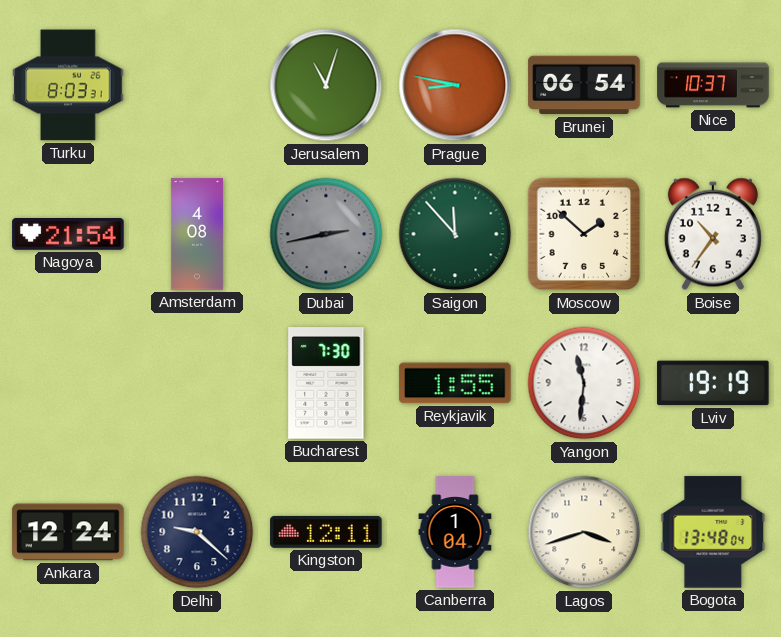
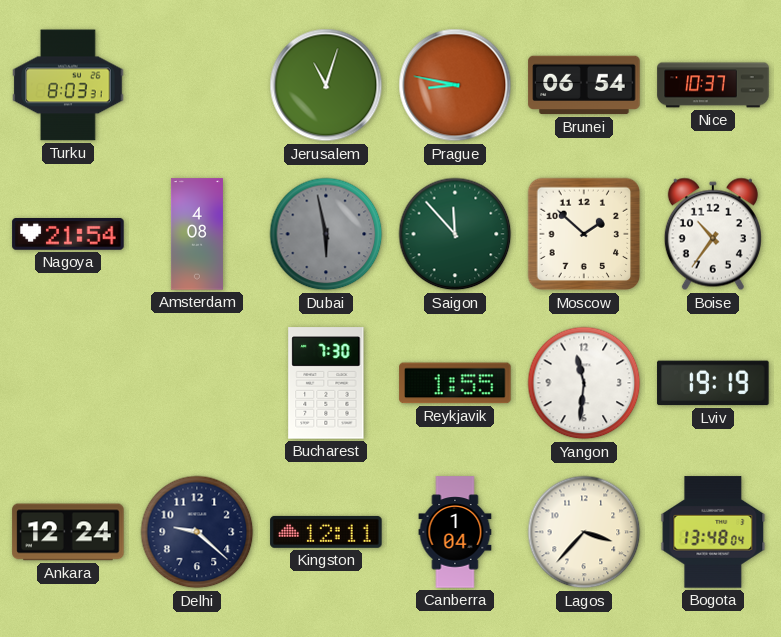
Dubai: 2:43 -> 5:58
Lagos: 3:42 -> 3:37
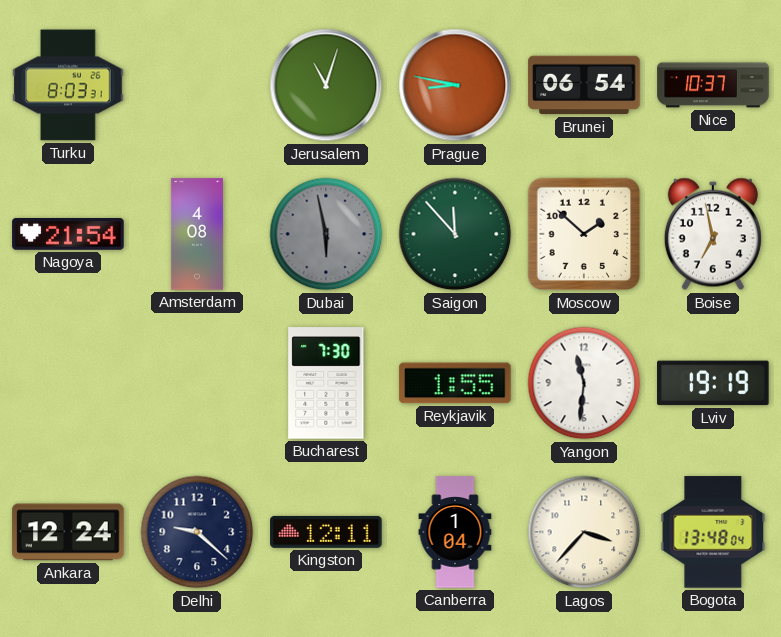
Boise: 10:36 -> 6:58
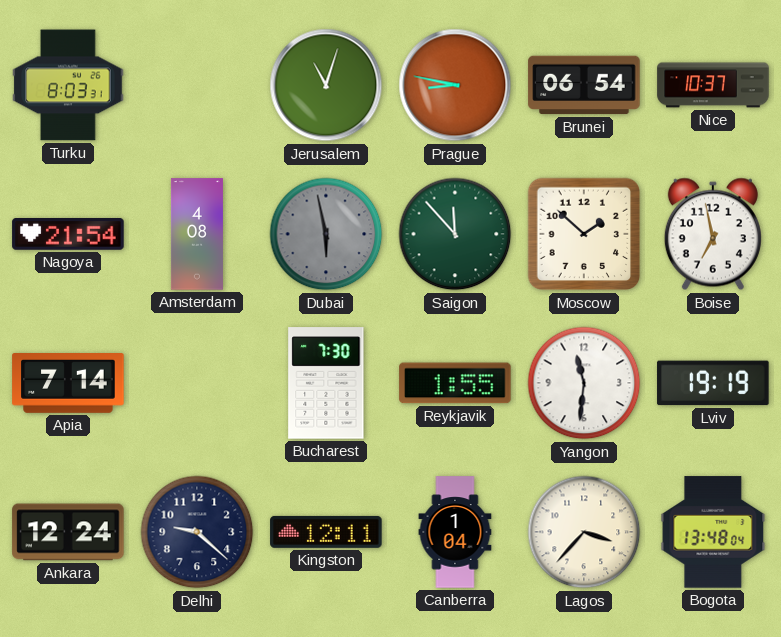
Apia: none -> 7:14
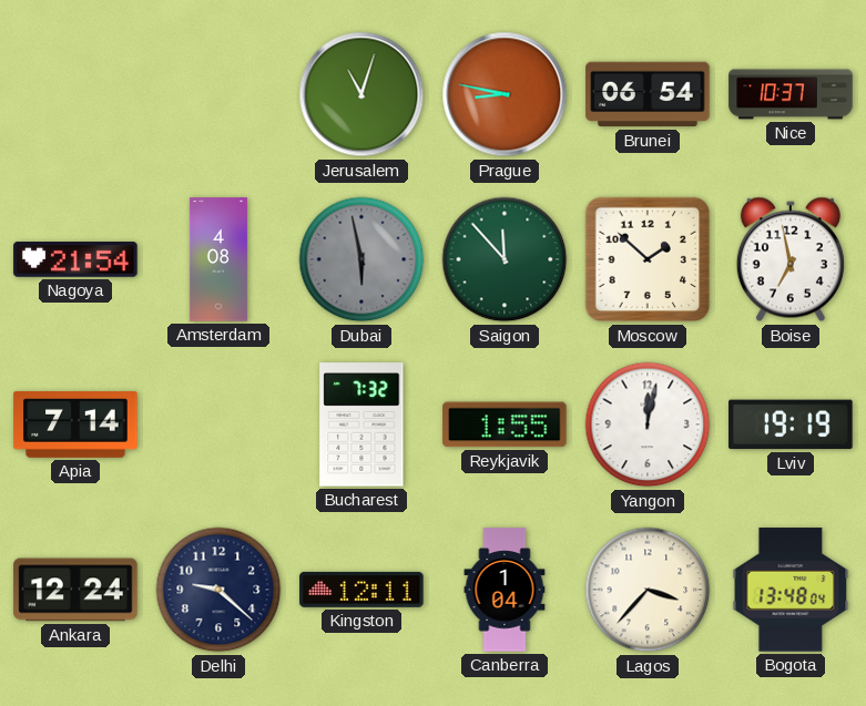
Turku: 8:03 -> none
Bucharest: 7:30 -> 7:32
Yangon: 11:31 -> 12:02
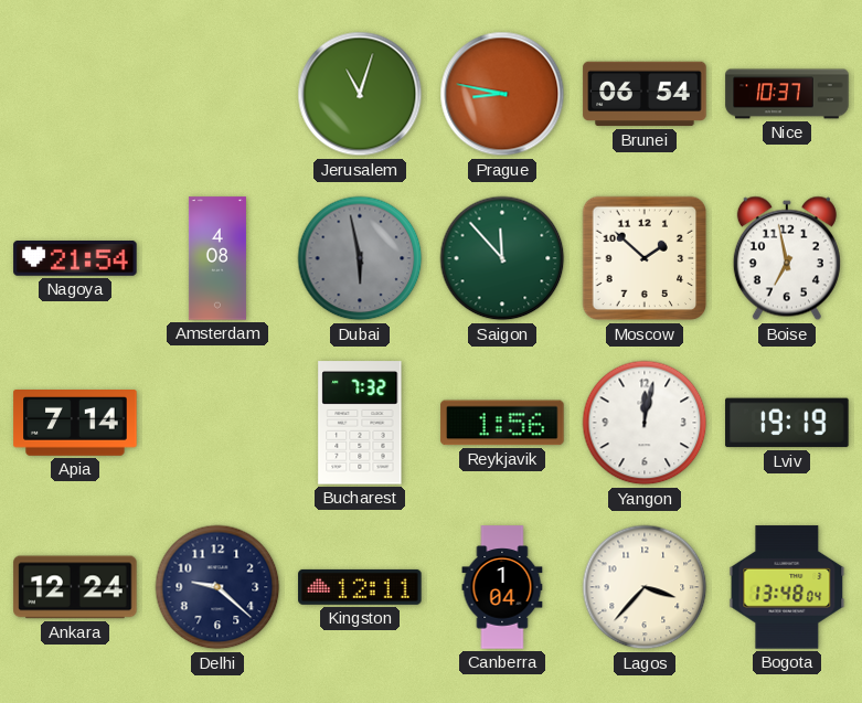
Reykjavik: 1:55 -> 1:56
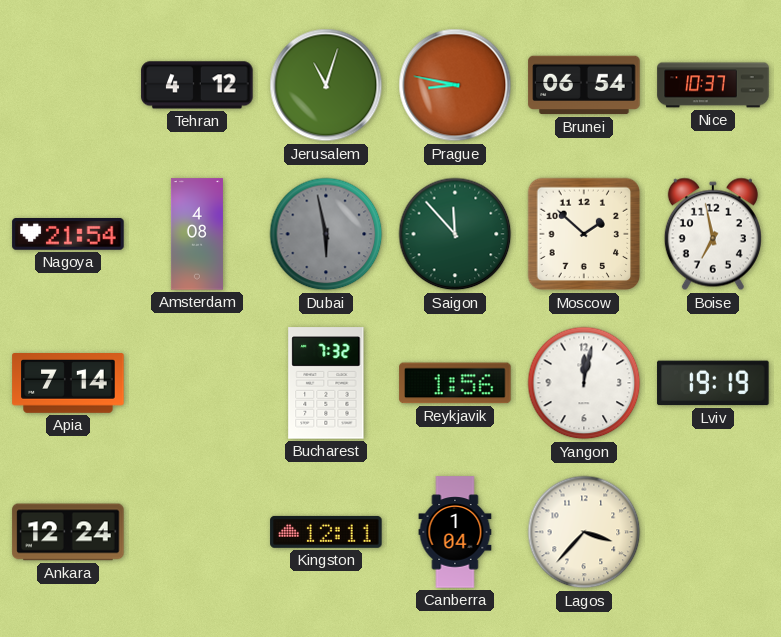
Tehran: none -> 4:12
Delhi: 9:22 -> none
Bogota: 13:48 -> none
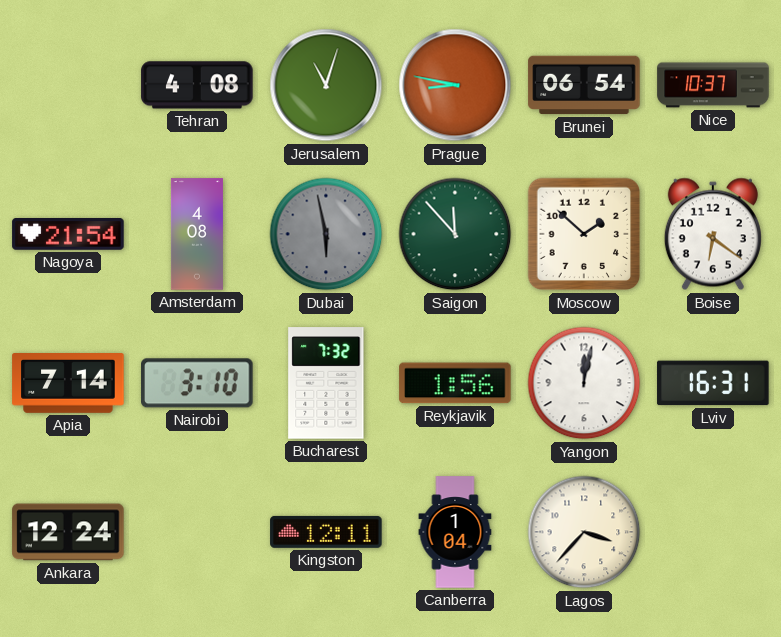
Tehran: 4:12 -> 4:08
Boise: 6:58 -> 6:21
Nairobi: none -> 3:10
Lviv: 19:19 -> 16:31
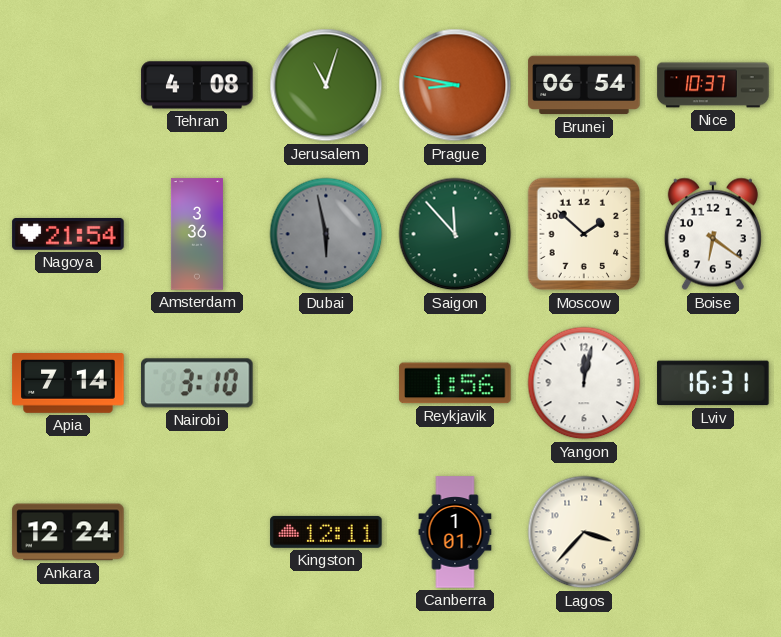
Amsterdam: 4:08 -> 3:36
Bucharest: 7:32 -> none
Canberra: 1:04 -> 1:01
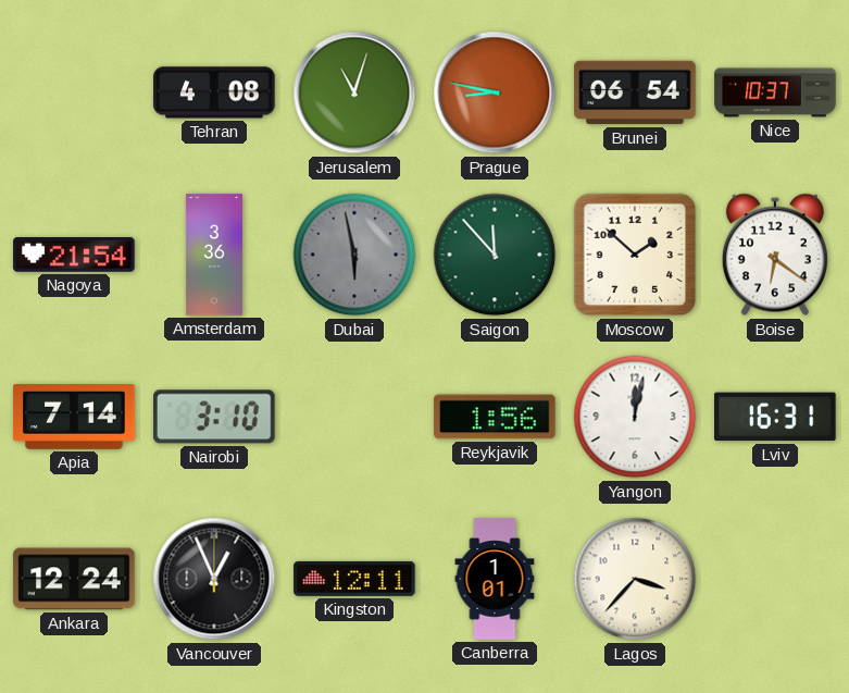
Vancouver: none -> 12:56
